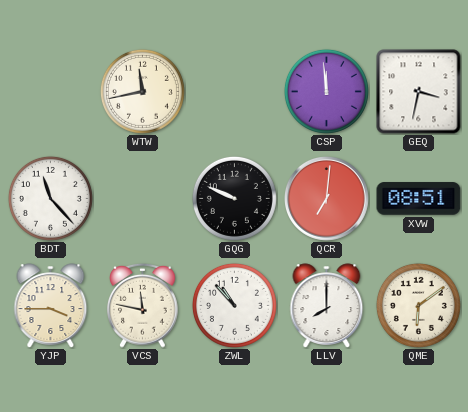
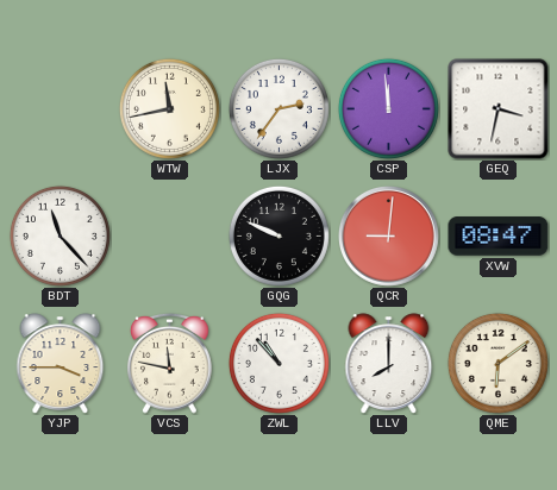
LJX: none -> 2:36
QCR: 7:01 -> 9:01
XVW: 08:51 -> 08:47
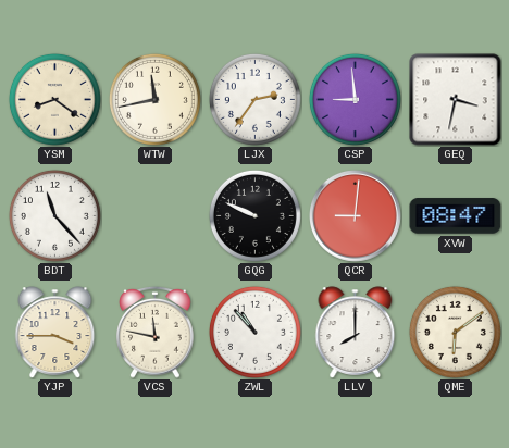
YSM: none -> 8:21
CSP: 11:59 -> 8:59
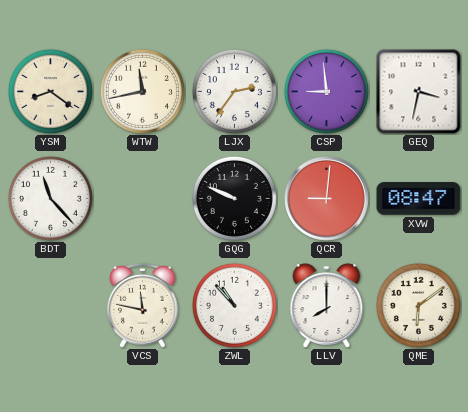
YJP: 3:45 -> none
